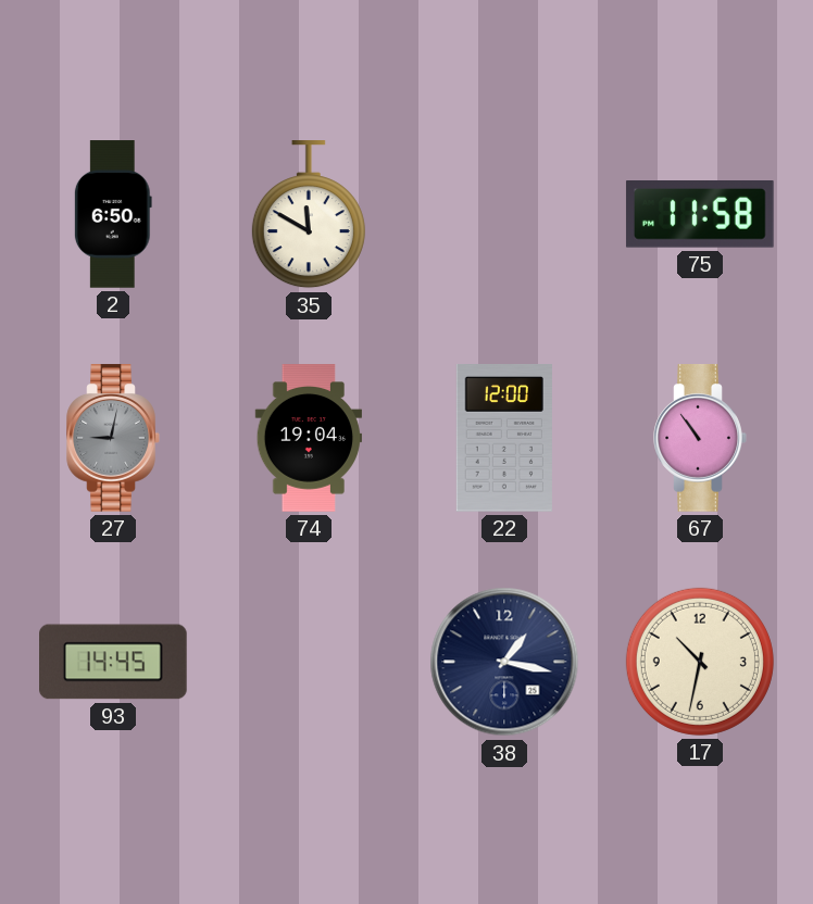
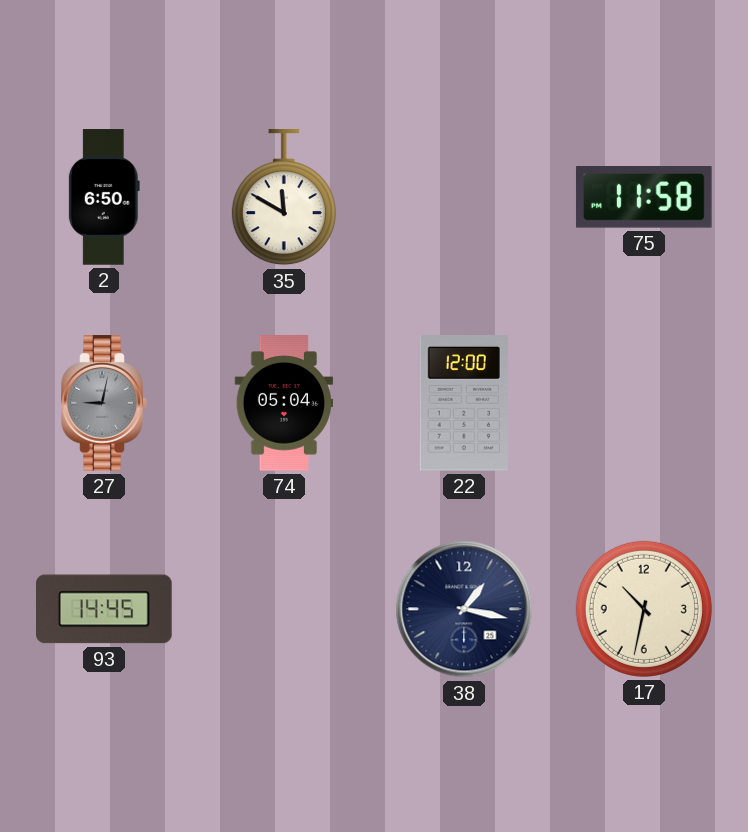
74: 19:04 -> 05:04
67: 10:54 -> none
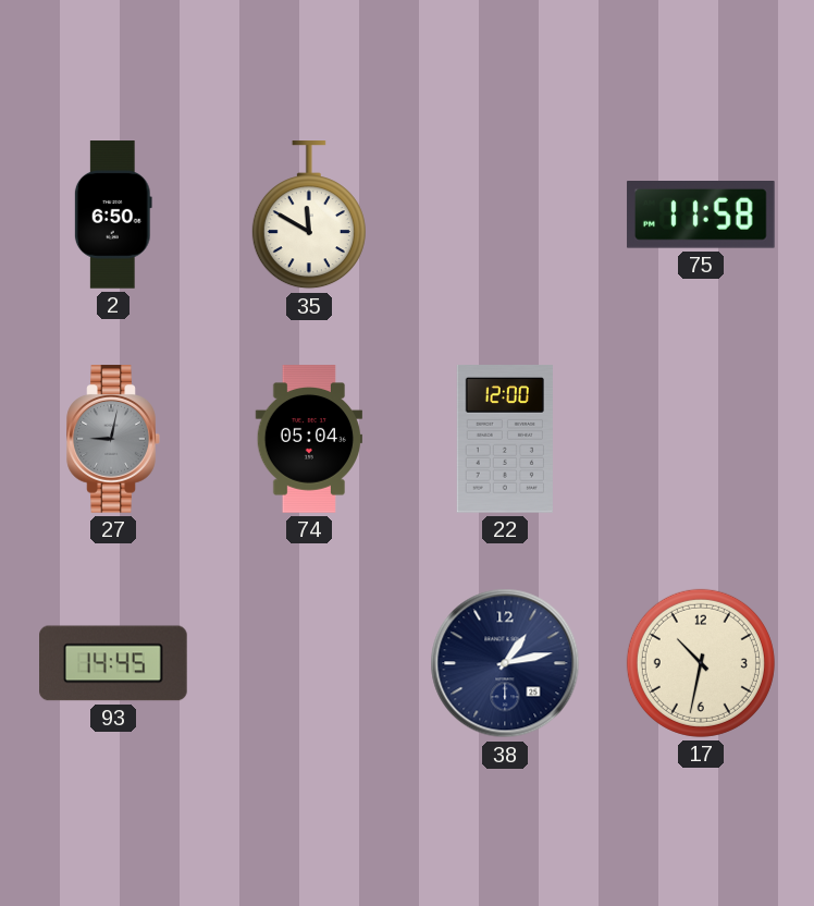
38: 1:17 -> 1:13
